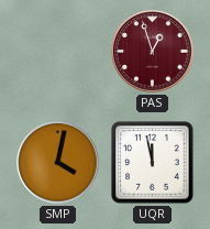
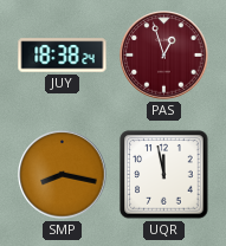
JUY: none -> 18:38
SMP: 4:02 -> 8:17
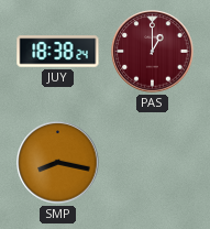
PAS: 12:57 -> 1:00
UQR: 11:58 -> none
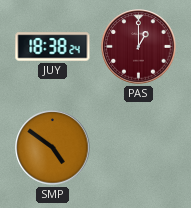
SMP: 8:17 -> 4:51
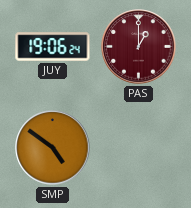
JUY: 18:38 -> 19:06
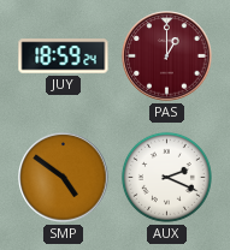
JUY: 19:06 -> 18:59
AUX: none -> 2:19
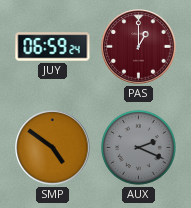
JUY: 18:59 -> 06:59
AUX dial: white -> grey
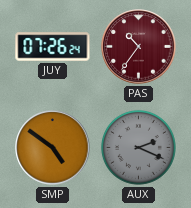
JUY: 06:59 -> 07:26
PAS: 1:00 -> 10:36
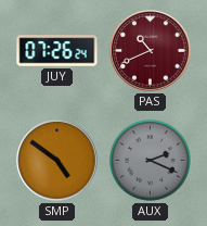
PAS: 10:36 -> 10:41
